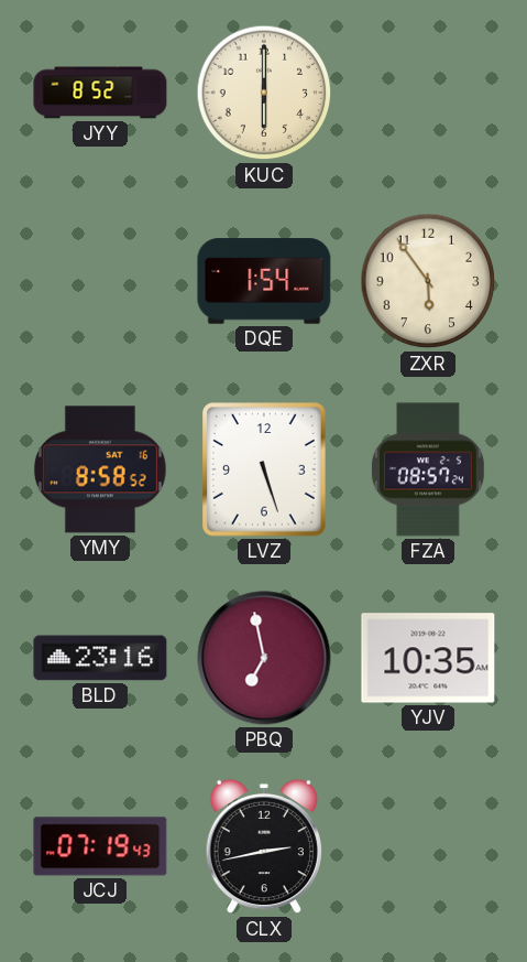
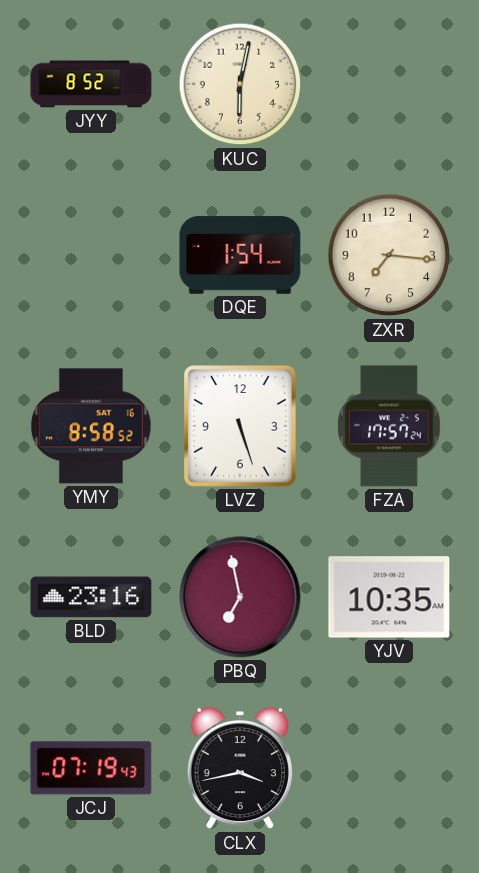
KUC: 6:00 -> 6:02
ZXR: 5:54 -> 7:16
FZA: 08:57 -> 17:57
CLX: 2:43 -> 3:43
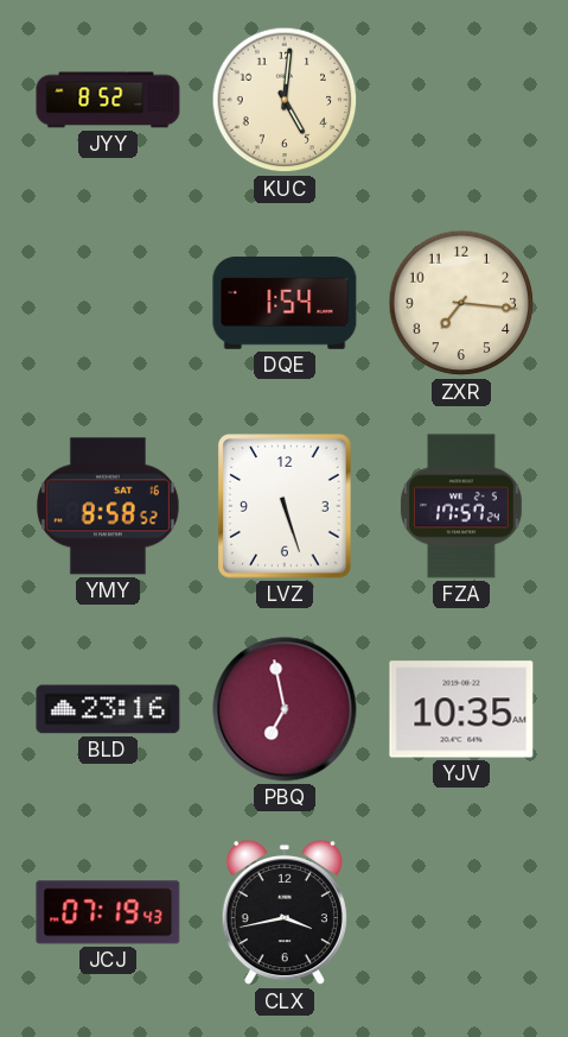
KUC: 6:02 -> 5:01
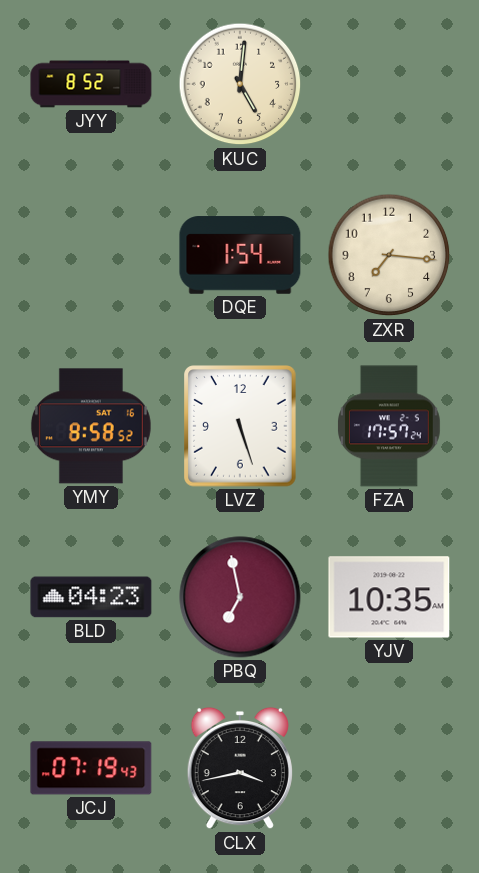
BLD: 23:16 -> 04:23
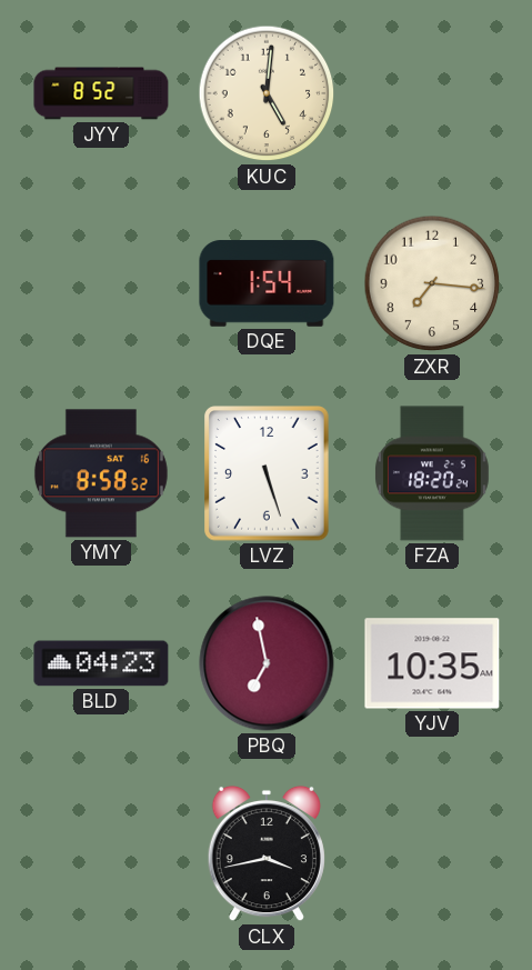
FZA: 17:57 -> 18:20
JCJ: 07:19 -> none
